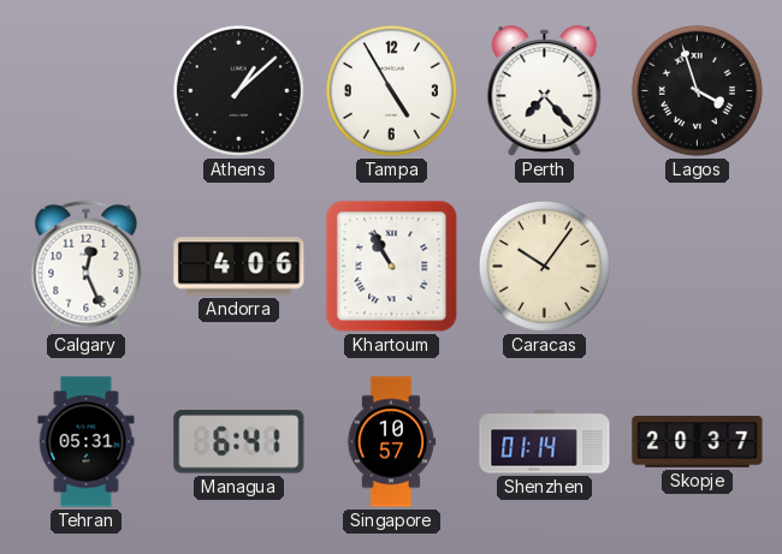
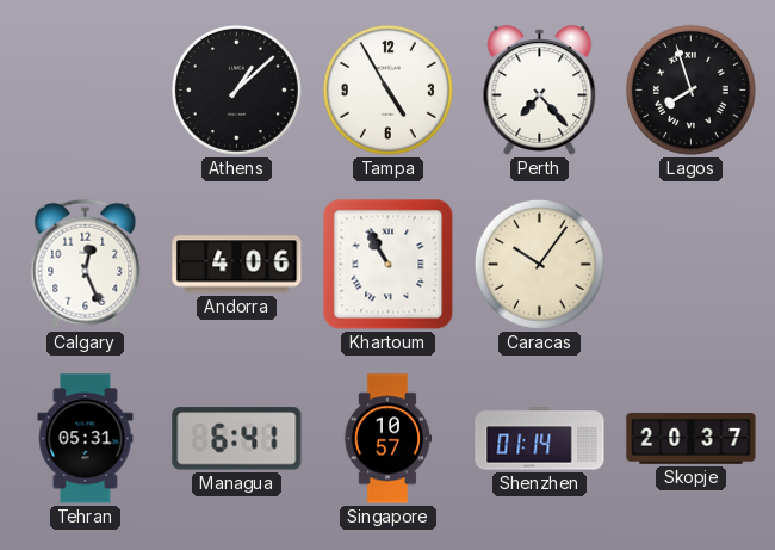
Lagos: 3:57 -> 7:57
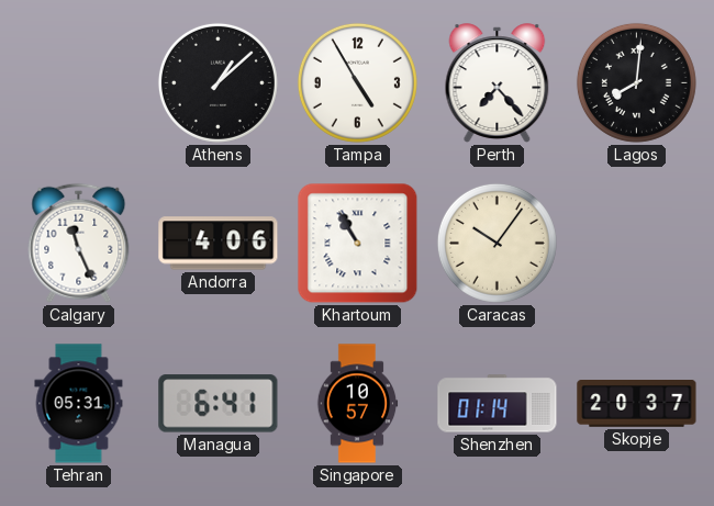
Lagos: 7:57 -> 8:01
Calgary: 12:26 -> 11:26
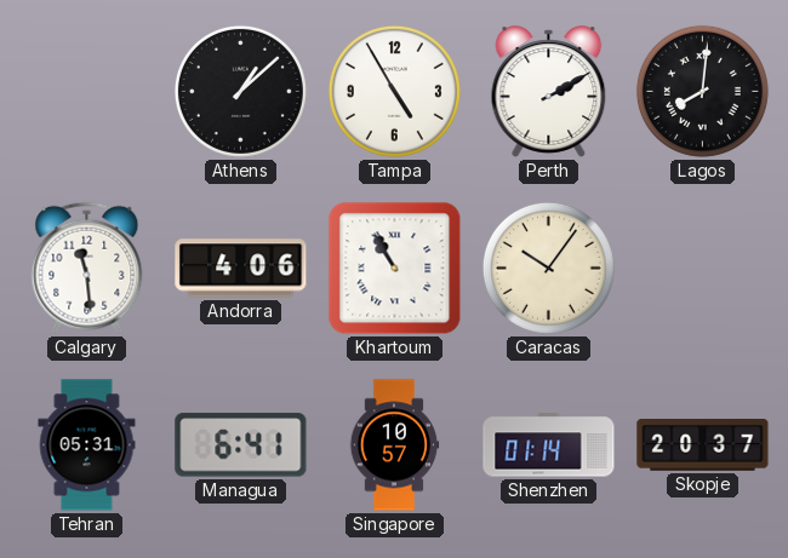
Perth: 7:23 -> 2:10
Calgary: 11:26 -> 11:29
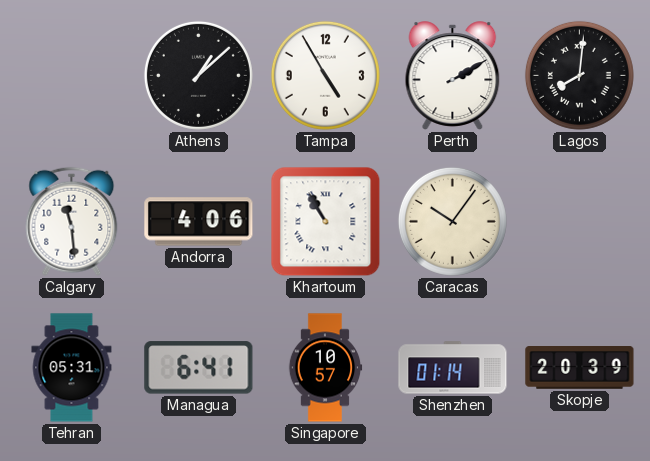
Skopje: 20:37 -> 20:39
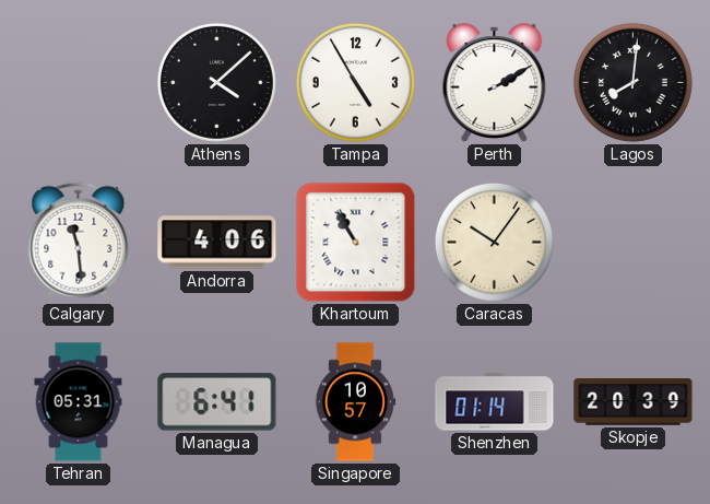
Athens: 1:08 -> 4:08
